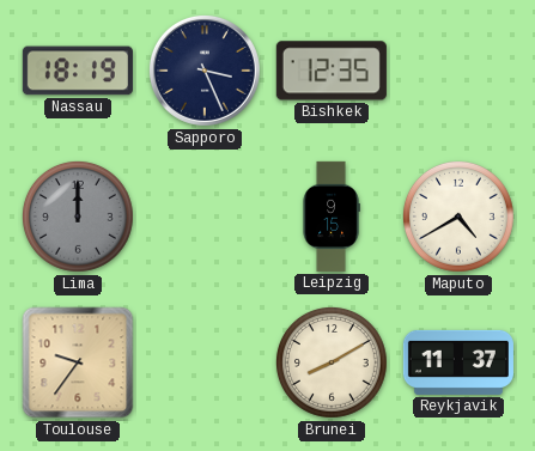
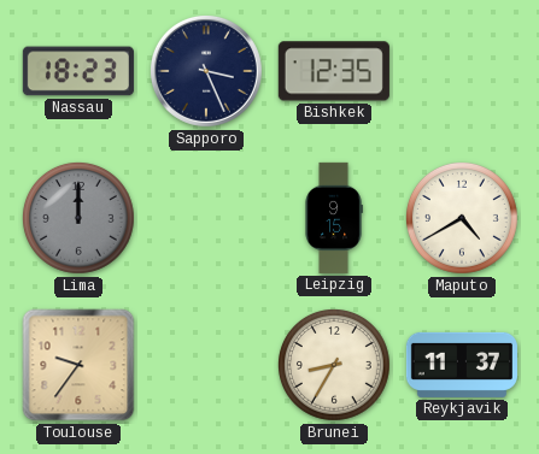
Nassau: 18:19 -> 18:23
Brunei: 8:10 -> 8:35
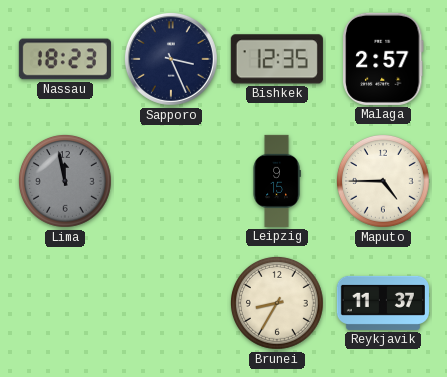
Malaga: none -> 2:57
Lima: 12:00 -> 11:58
Maputo: 4:40 -> 4:45
Toulouse: 9:36 -> none
